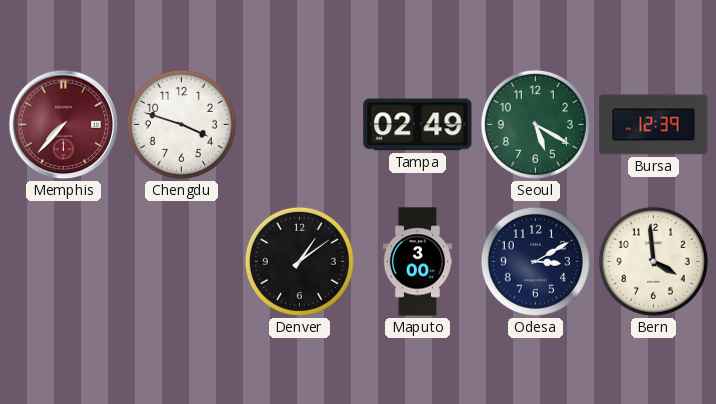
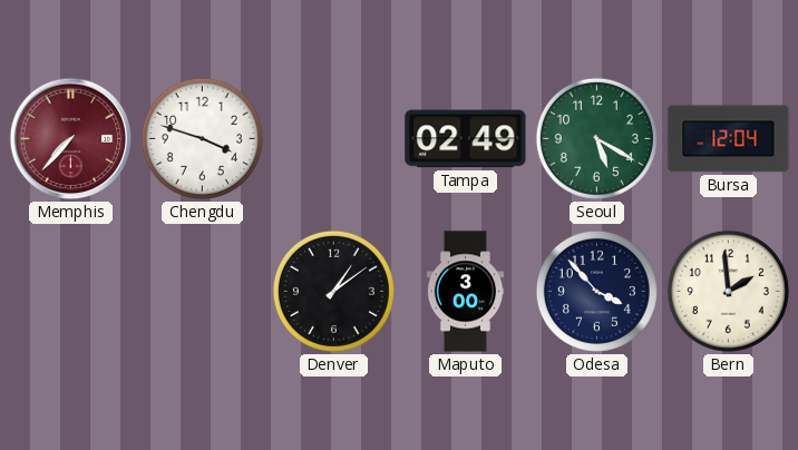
Bursa: 12:39 -> 12:04
Odesa: 3:10 -> 3:53
Bern: 3:59 -> 1:59
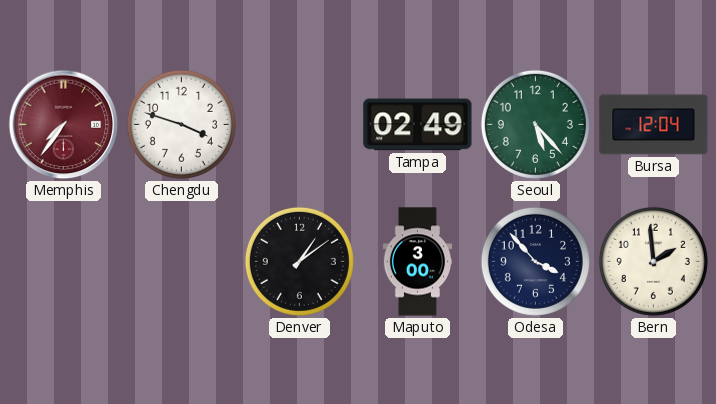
Memphis: 7:37 -> 7:36
Seoul: 5:20 -> 5:23
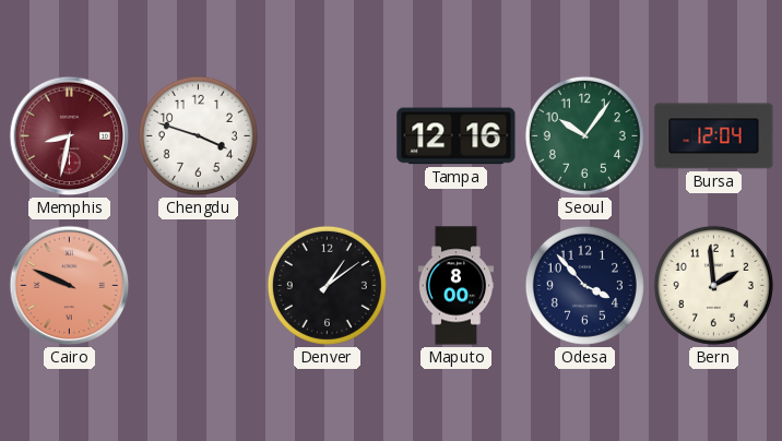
Memphis: 7:36 -> 8:32
Tampa: 02:49 -> 12:16
Seoul: 5:23 -> 10:06
Cairo: none -> 9:49
Maputo: 3:00 -> 8:00
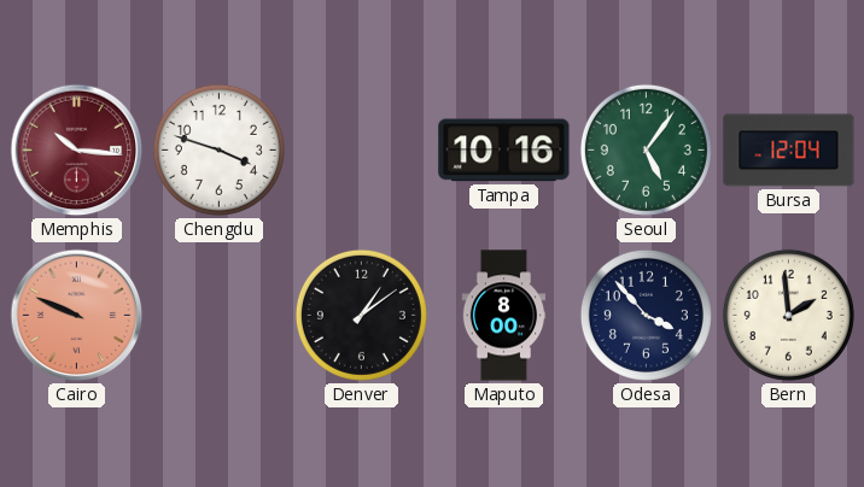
Memphis: 8:32 -> 10:16
Tampa: 12:16 -> 10:16
Seoul: 10:06 -> 5:06
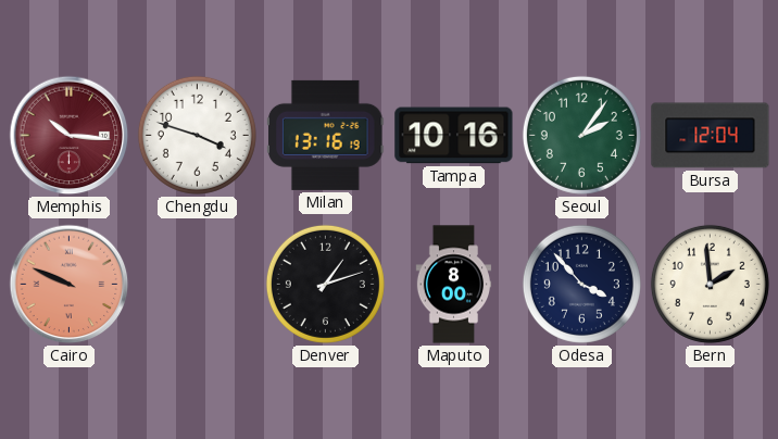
Milan: none -> 13:16
Seoul: 5:06 -> 2:06
Denver: 1:09 -> 1:12
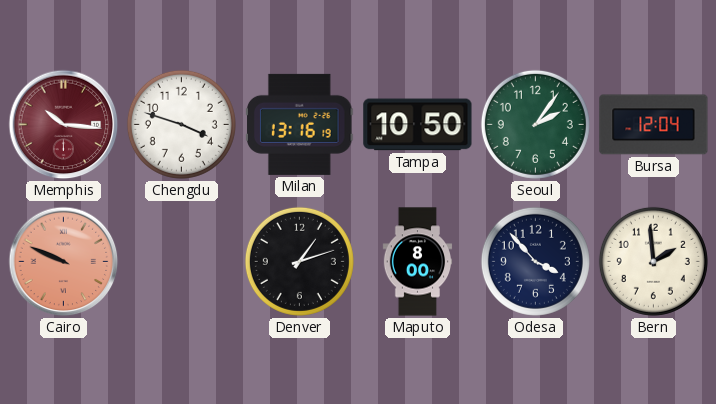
Tampa: 10:16 -> 10:50
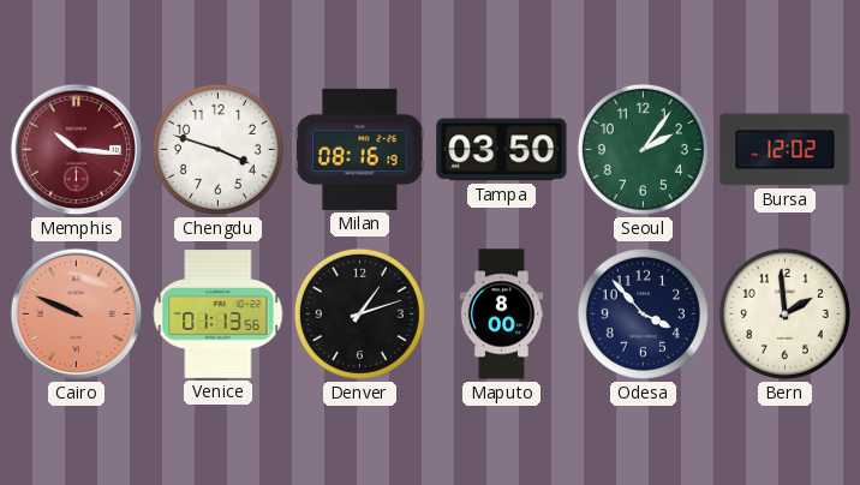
Milan: 13:16 -> 08:16
Tampa: 10:50 -> 03:50
Bursa: 12:04 -> 12:02
Venice: none -> 01:13
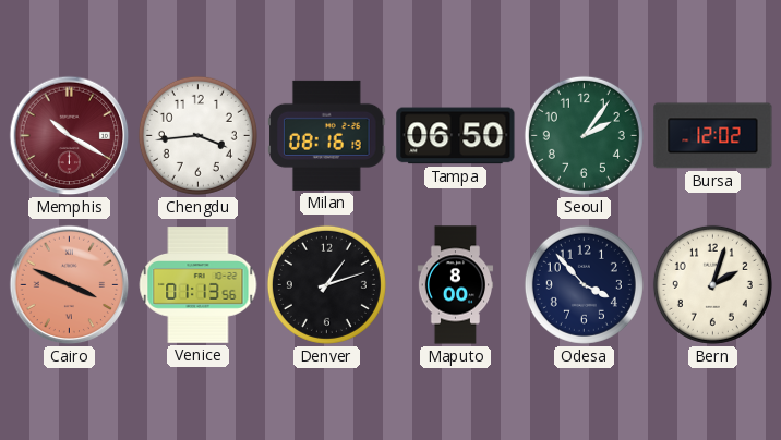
Memphis: 10:16 -> 10:20
Chengdu: 3:48 -> 3:44
Tampa: 03:50 -> 06:50
Cairo: 9:49 -> 3:49
Bern: 1:59 -> 2:03
